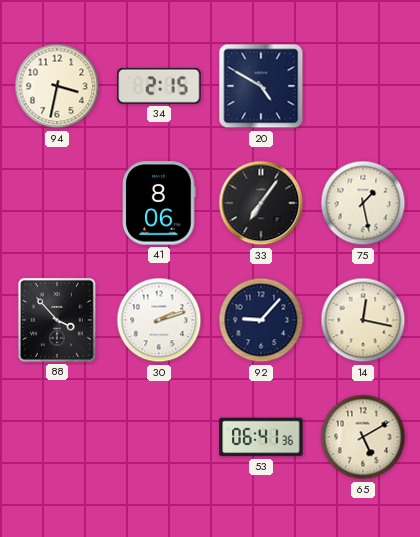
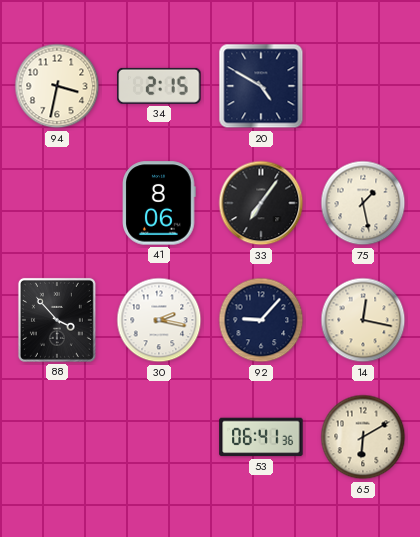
30: 2:12 -> 2:17
65: 5:10 -> 6:10
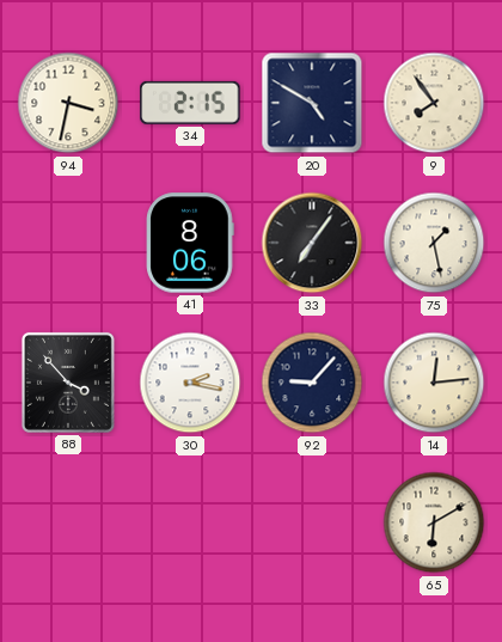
9: none -> 7:54
14: 12:17 -> 12:14
53: 06:41 -> none
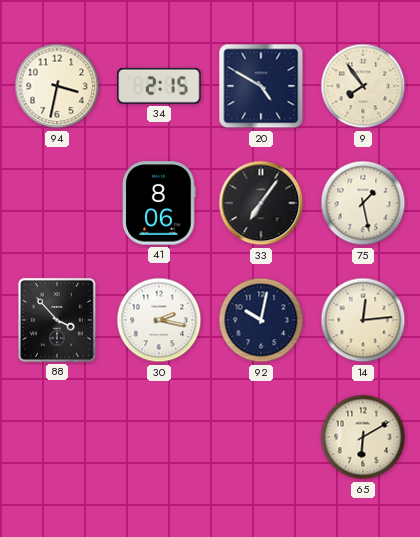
92: 9:07 -> 10:02
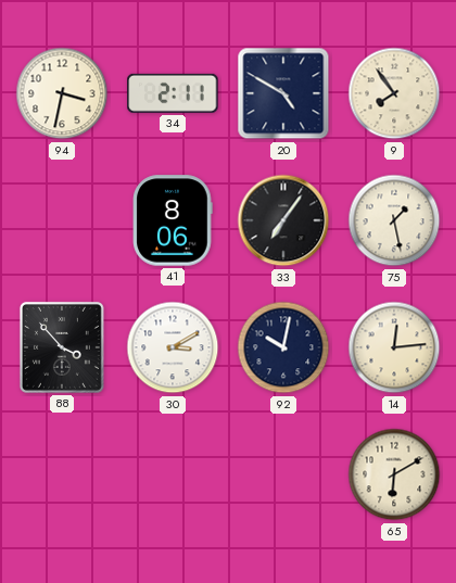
34: 2:15 -> 2:11
30: 2:17 -> 3:10
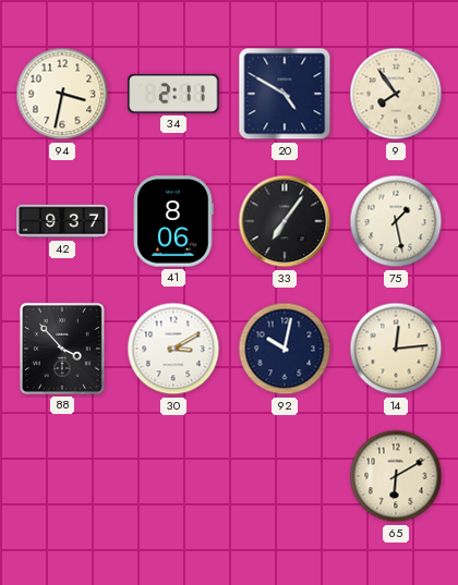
42: none -> 9:37
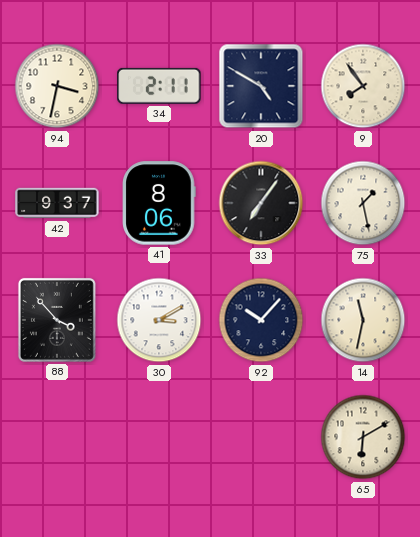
92: 10:02 -> 10:07
14: 12:14 -> 11:32
